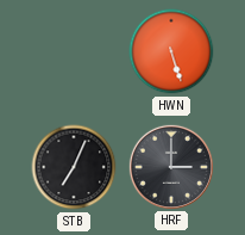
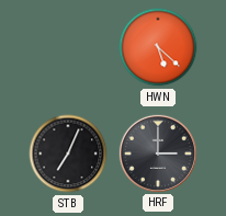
HWN: 5:27 -> 5:22
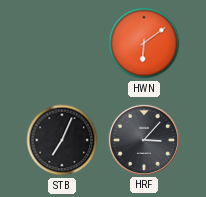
HWN: 5:22 -> 6:09
HRF: 3:00 -> 3:07
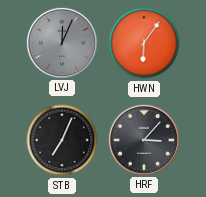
LVJ: none -> 12:04
HWN: 6:09 -> 6:06
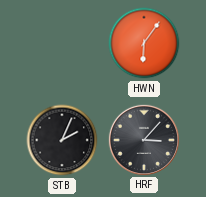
LVJ: 12:04 -> none
STB: 7:04 -> 2:04
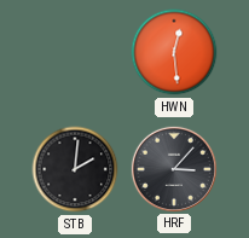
HWN: 6:06 -> 12:29
STB: 2:04 -> 2:01
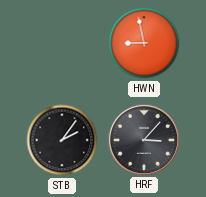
HWN: 12:29 -> 8:58
STB: 2:01 -> 2:06
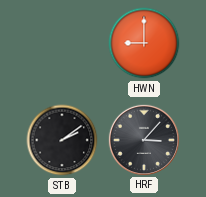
HWN: 8:58 -> 9:00
STB: 2:06 -> 2:09
